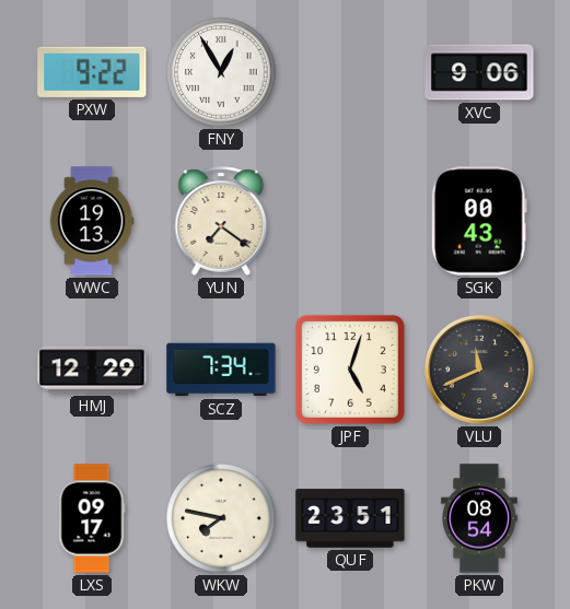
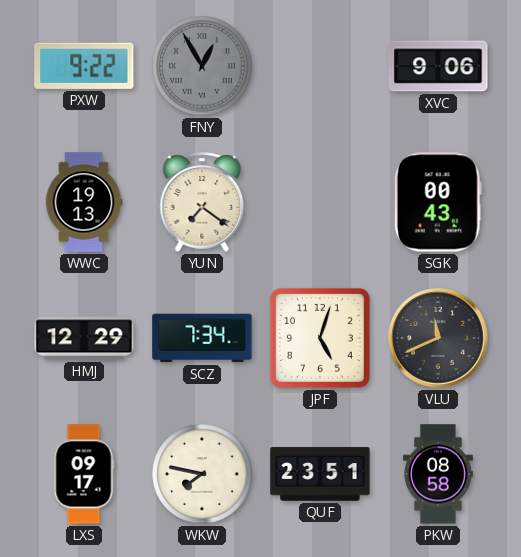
FNY dial: white -> grey
PKW: 08:54 -> 08:58
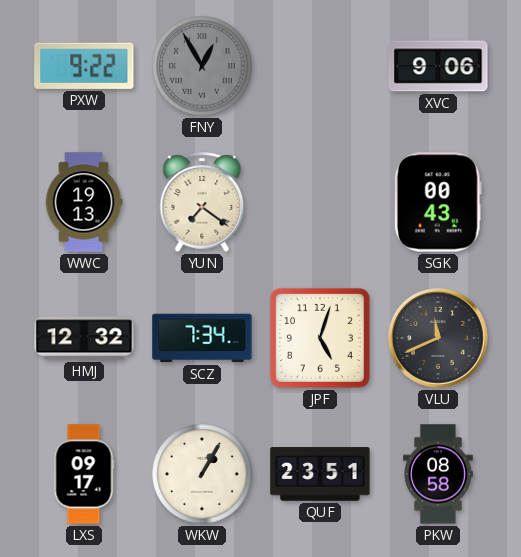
HMJ: 12:29 -> 12:32
WKW: 7:47 -> 1:05
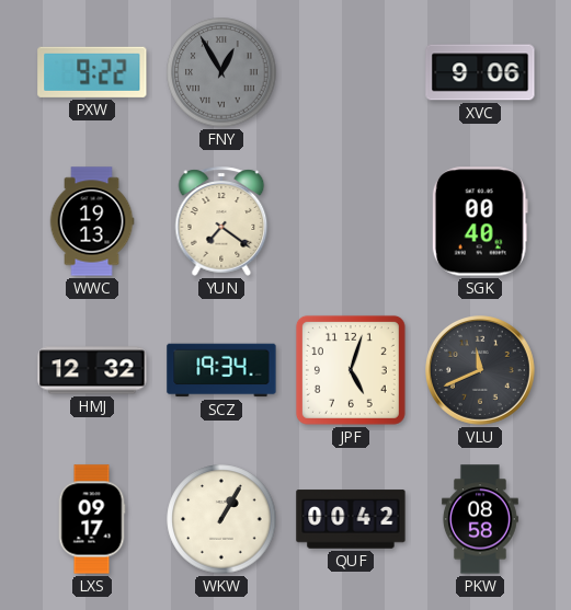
SGK: 00:43 -> 00:40
SCZ: 7:34 -> 19:34
QUF: 23:51 -> 00:42
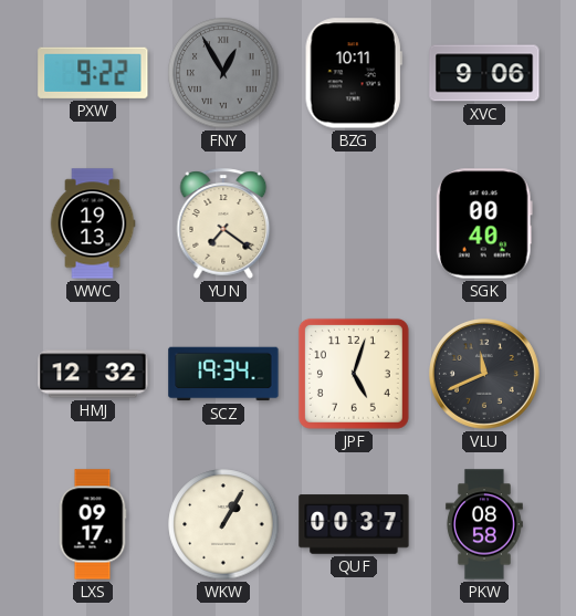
BZG: none -> 10:11
QUF: 00:42 -> 00:37
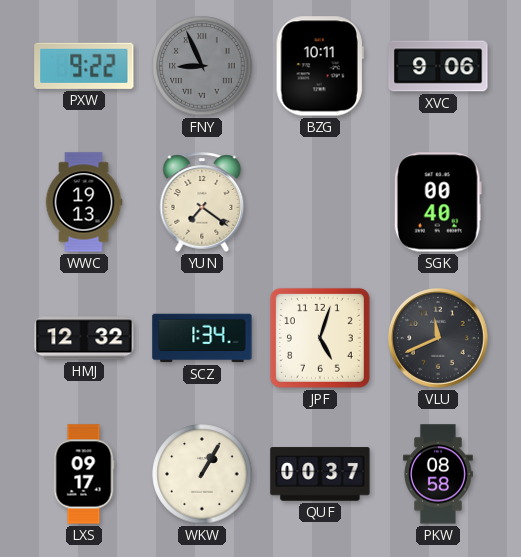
FNY: 12:55 -> 8:56
SCZ: 19:34 -> 1:34
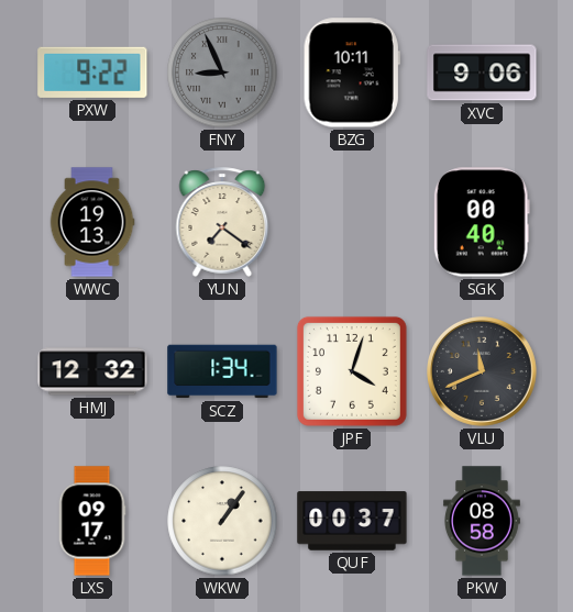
JPF: 5:03 -> 4:03
WKW: 1:05 -> 1:06
